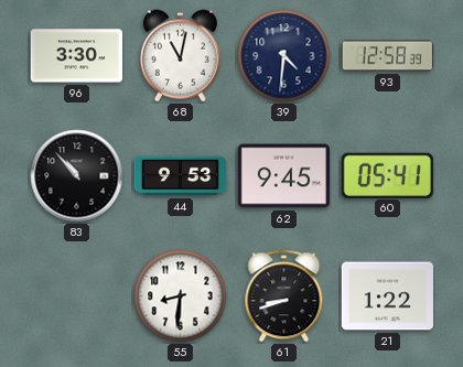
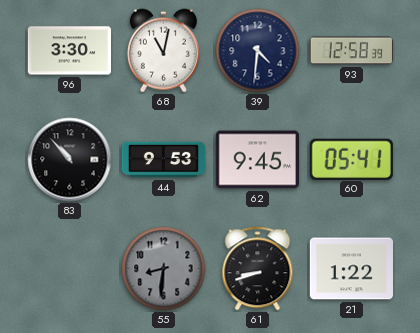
55 dial: white -> grey
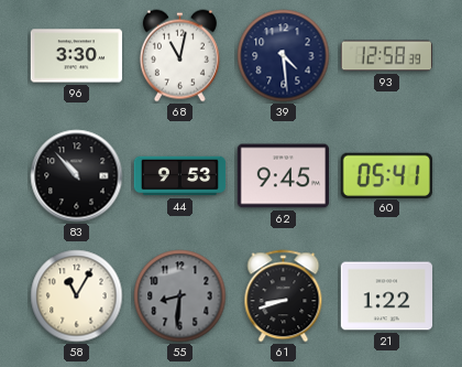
39: 4:31 -> 4:29
58: none -> 11:05
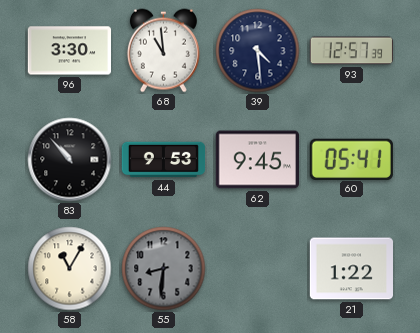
68: 11:02 -> 10:59
93: 12:58 -> 12:57
61: 8:42 -> none
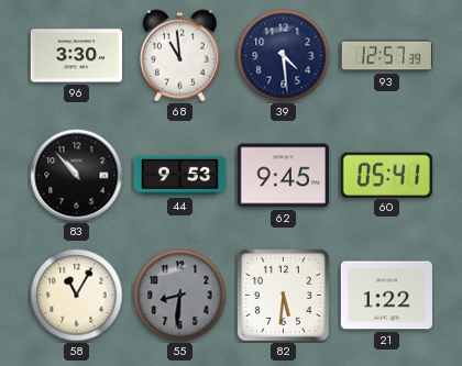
82: none -> 5:31
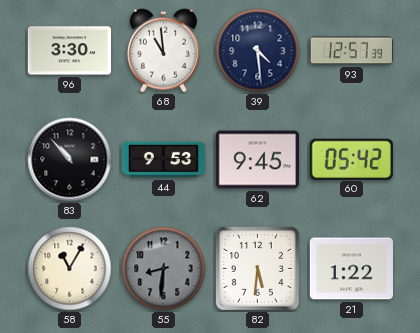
60: 05:41 -> 05:42
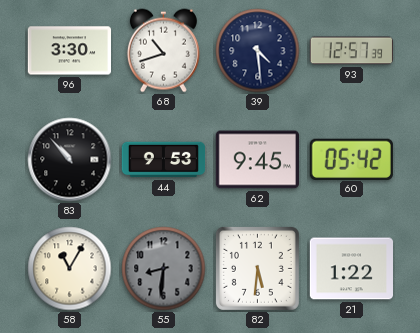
68: 10:59 -> 10:42
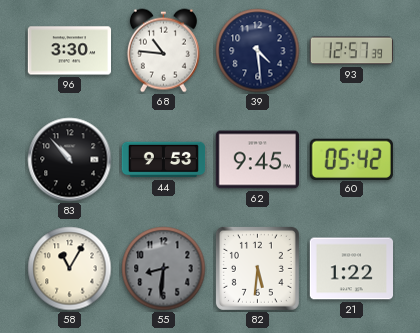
68: 10:42 -> 10:46
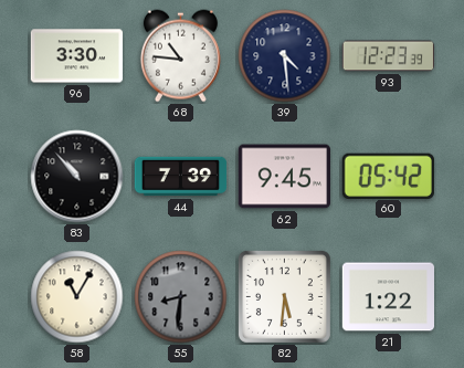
93: 12:57 -> 12:23
44: 9:53 -> 7:39
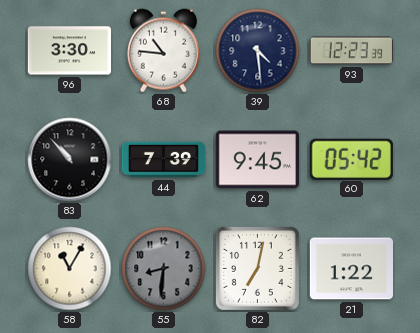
82: 5:31 -> 7:02
